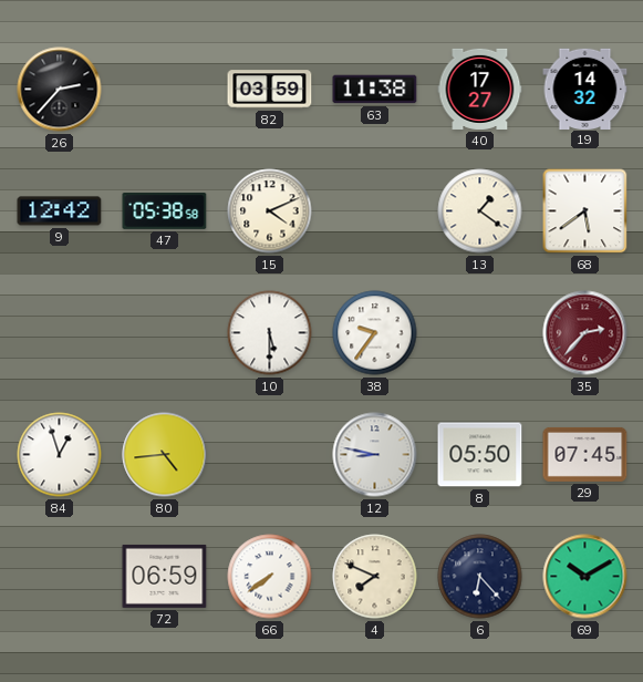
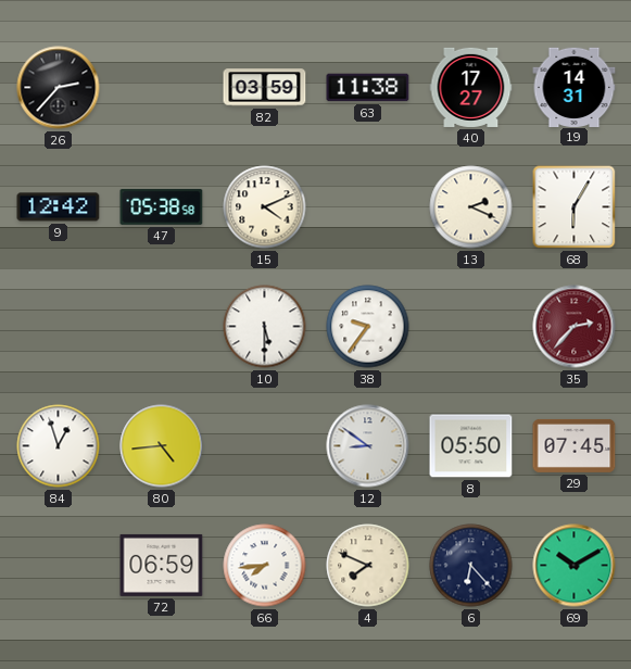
19: 14:32 -> 14:31
13: 1:21 -> 2:19
68: 5:39 -> 6:05
12: 8:47 -> 8:51
66: 7:39 -> 7:44
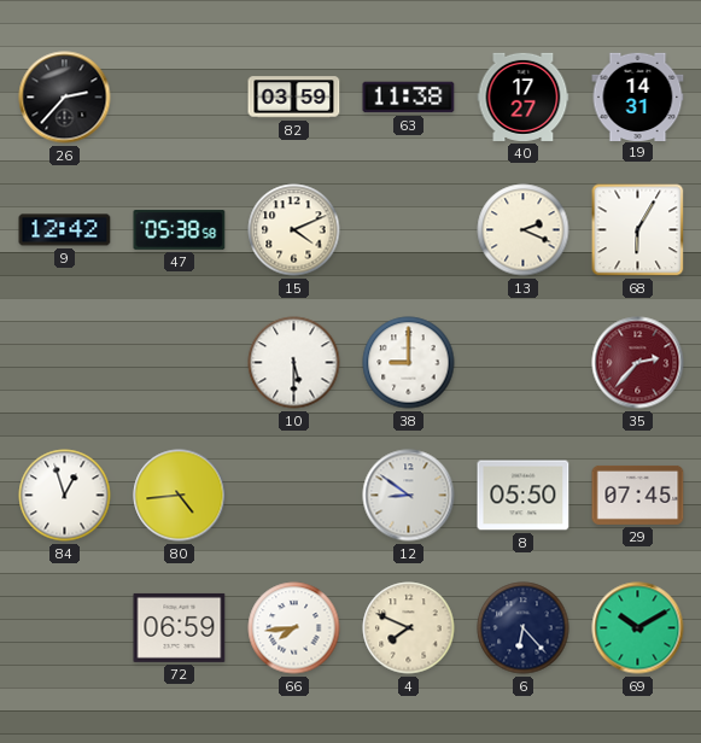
38: 9:36 -> 9:00
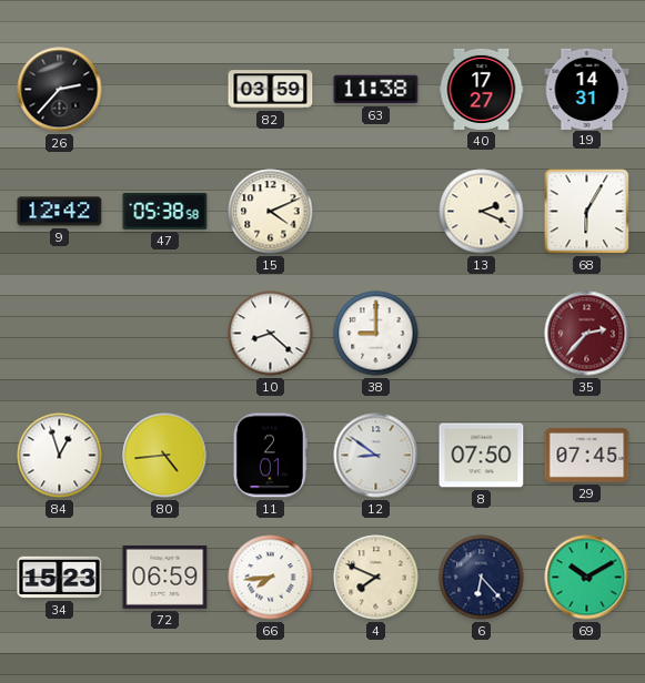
10: 5:30 -> 8:22
11: none -> 2:01
8: 05:50 -> 07:50
34: none -> 15:23
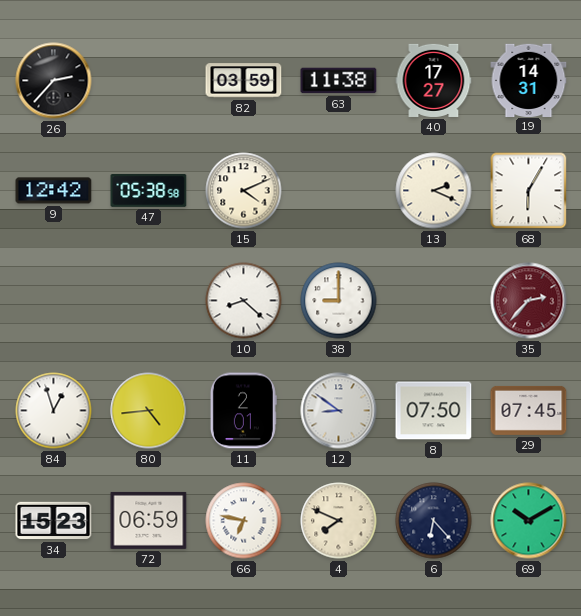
66: 7:44 -> 6:47
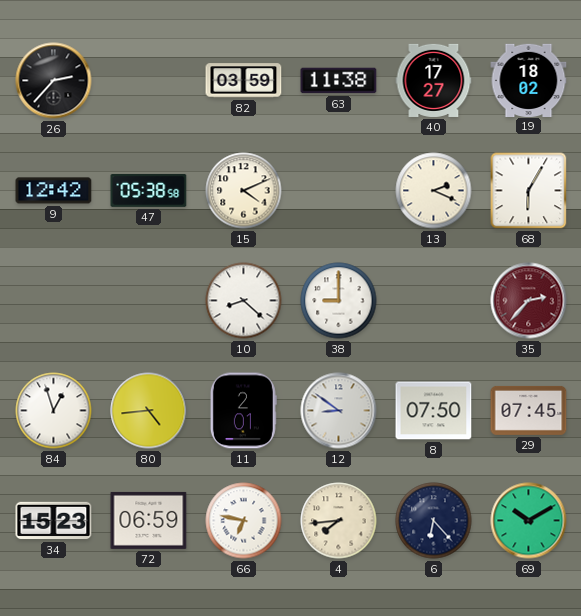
19: 14:31 -> 18:02
4: 7:49 -> 7:44
